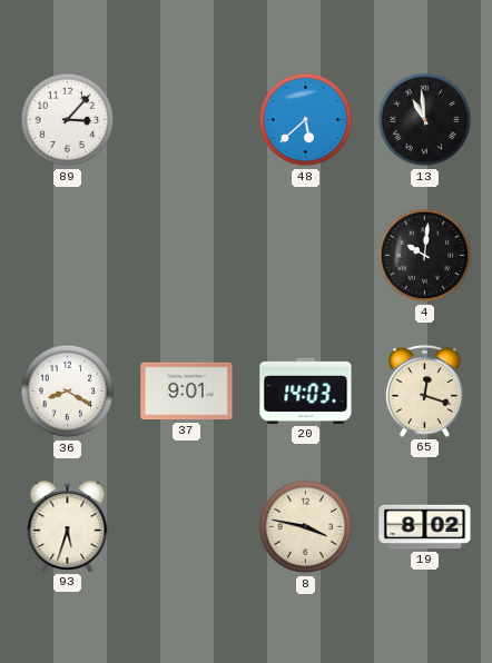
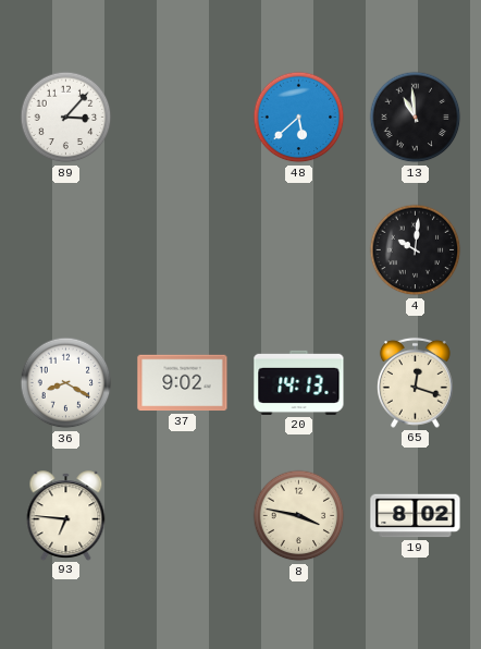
37: 9:01 -> 9:02
20: 14:03 -> 14:13
93: 5:33 -> 6:46
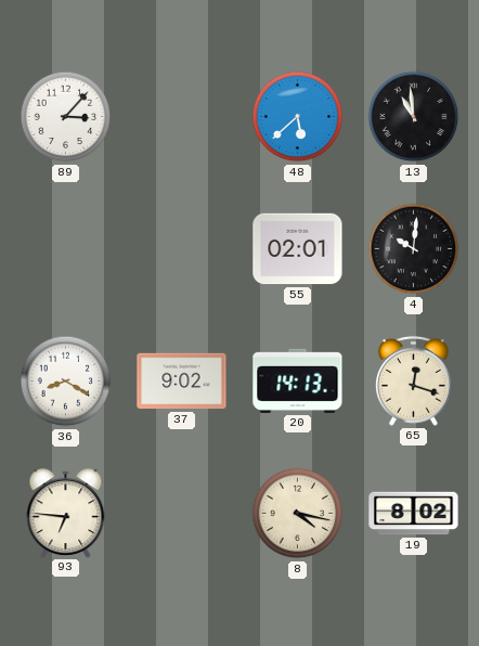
55: none -> 02:01
8: 3:47 -> 4:17
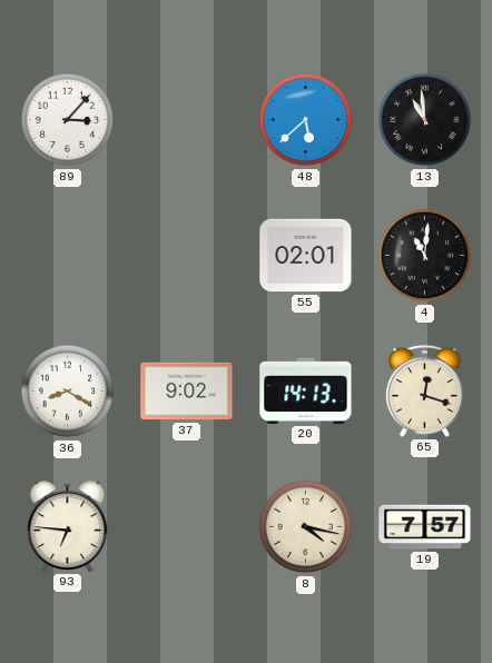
4: 10:01 -> 11:01
19: 8:02 -> 7:57
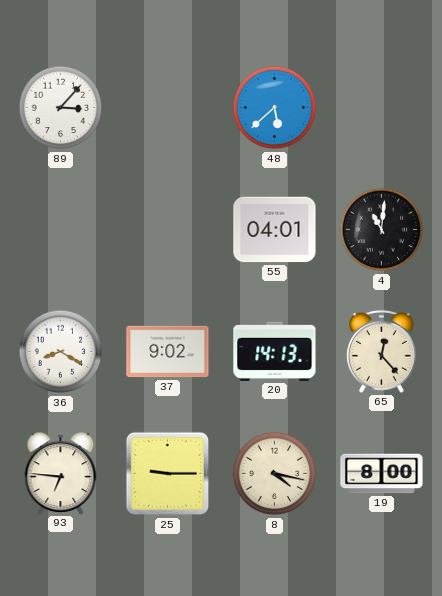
13: 10:59 -> none
55: 02:01 -> 04:01
65: 12:18 -> 12:23
25: none -> 9:15
19: 7:57 -> 8:00
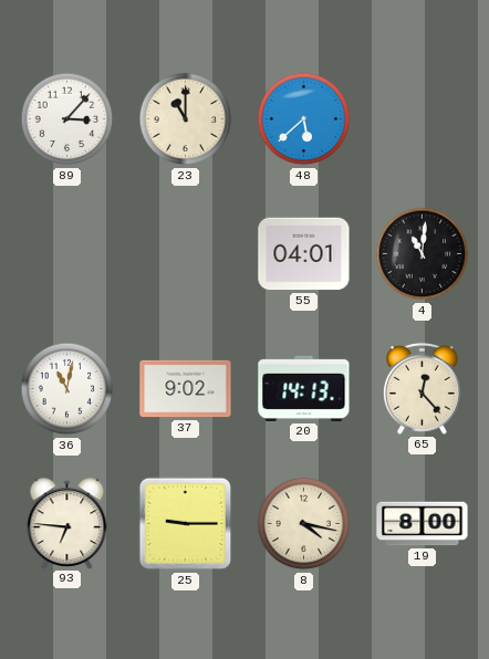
23: none -> 11:00
36: 8:20 -> 11:02
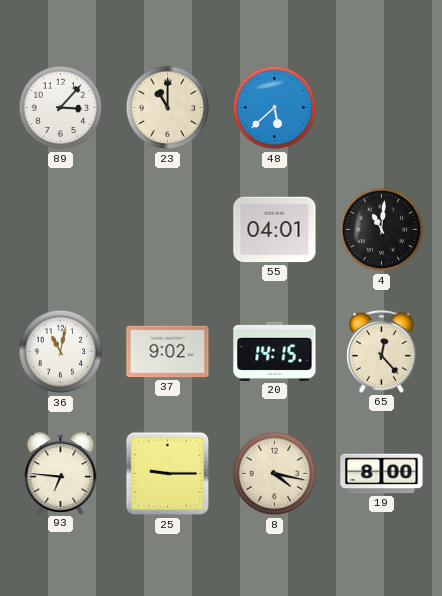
20: 14:13 -> 14:15
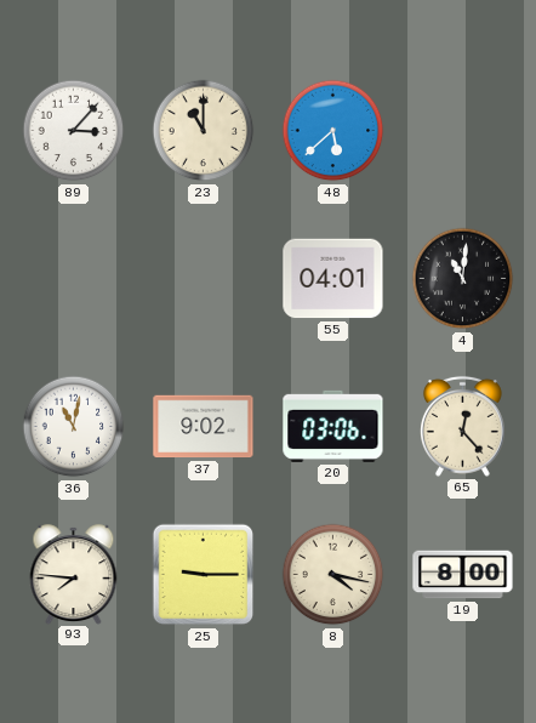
20: 14:15 -> 03:06
93: 6:46 -> 7:46
